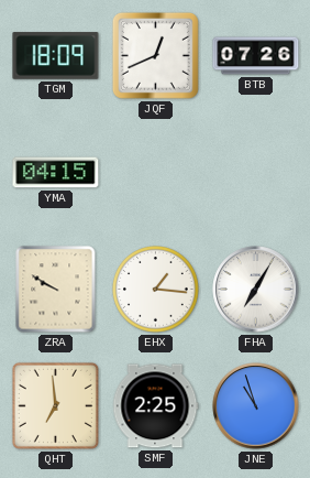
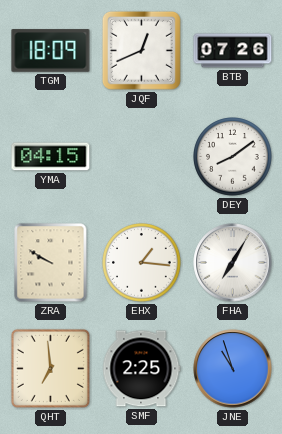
DEY: none -> 8:09
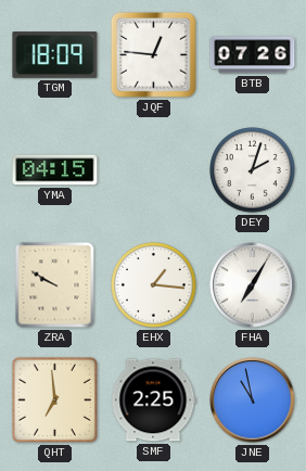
JQF: 12:41 -> 12:46
DEY: 8:09 -> 2:03
JNE: 10:57 -> 10:58
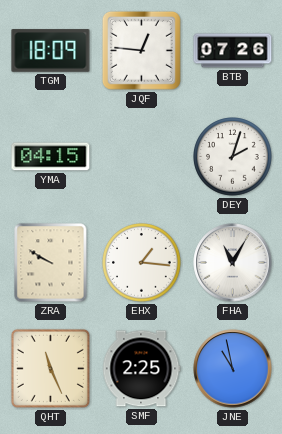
FHA: 7:05 -> 11:05
QHT: 6:59 -> 11:26
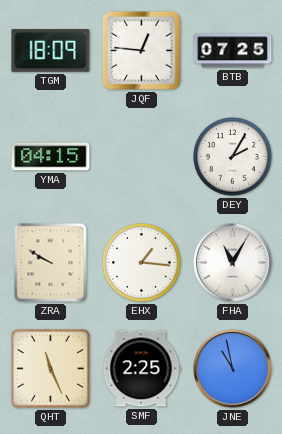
BTB: 07:26 -> 07:25
DEY: 2:03 -> 2:05
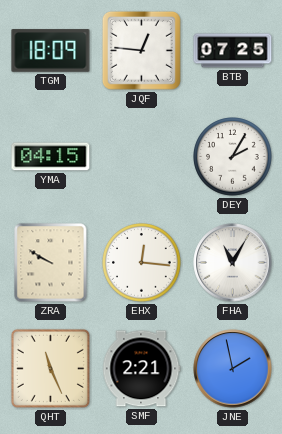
EHX: 1:16 -> 12:16
SMF: 2:25 -> 2:21
JNE: 10:58 -> 1:58
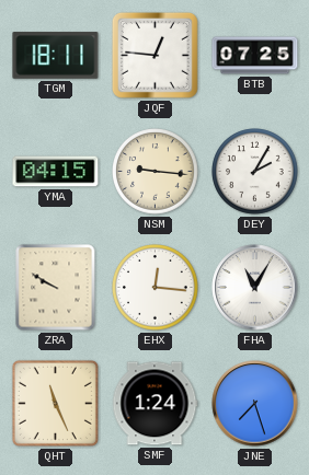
TGM: 18:09 -> 18:11
NSM: none -> 9:16
SMF: 2:21 -> 1:24
JNE: 1:58 -> 7:27
